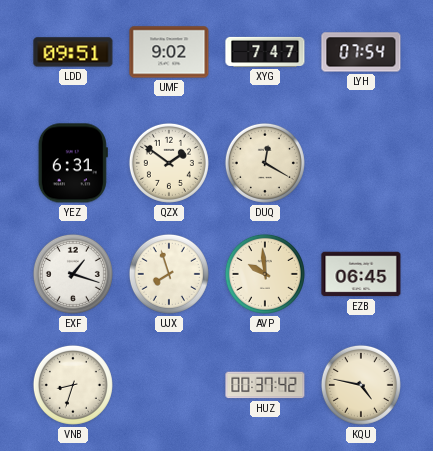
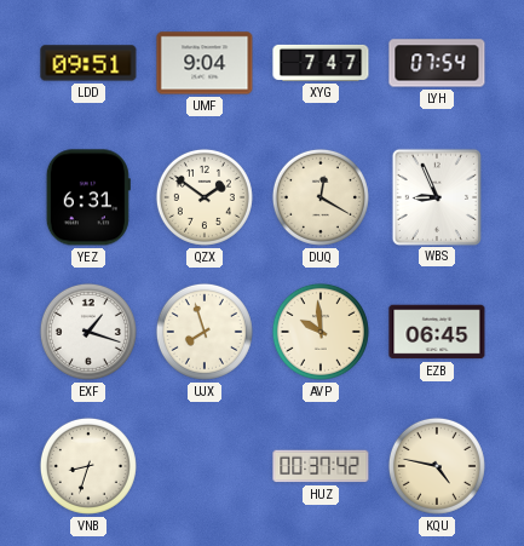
UMF: 9:02 -> 9:04
WBS: none -> 8:56
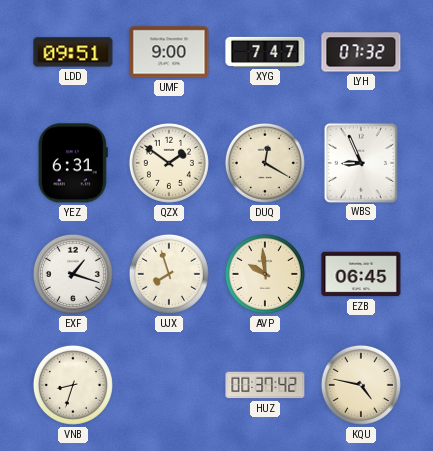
UMF: 9:04 -> 9:00
LYH: 07:54 -> 07:32
